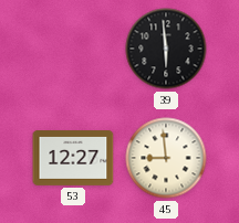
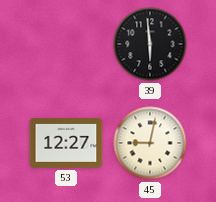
45: 8:59 -> 9:02
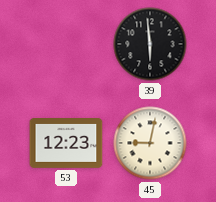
53: 12:27 -> 12:23
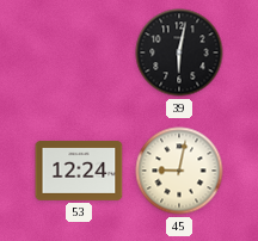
39: 5:59 -> 6:02
53: 12:23 -> 12:24
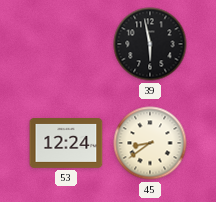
39: 6:02 -> 5:58
45: 9:02 -> 8:39
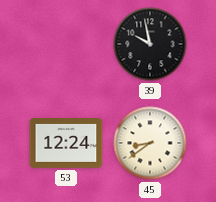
39: 5:58 -> 9:58
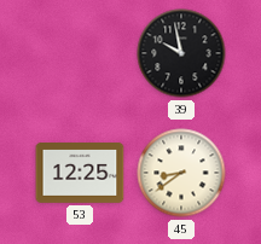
53: 12:24 -> 12:25
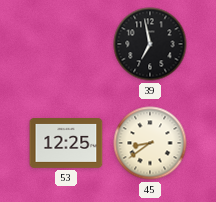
39: 9:58 -> 6:58
